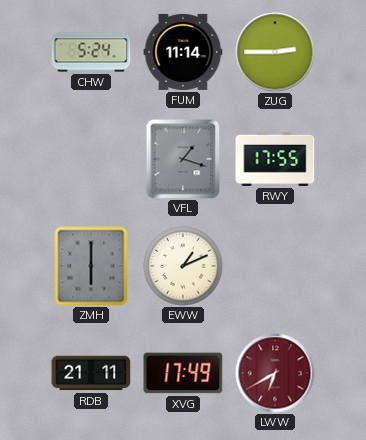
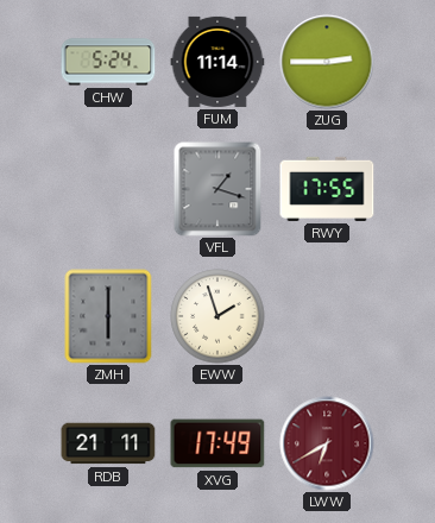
EWW: 1:11 -> 1:57
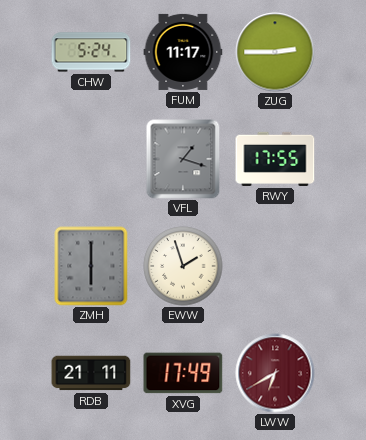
FUM: 11:14 -> 11:17
